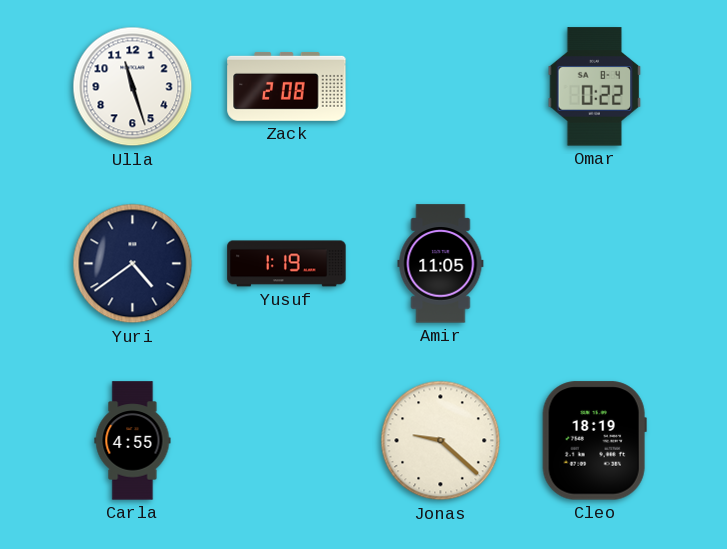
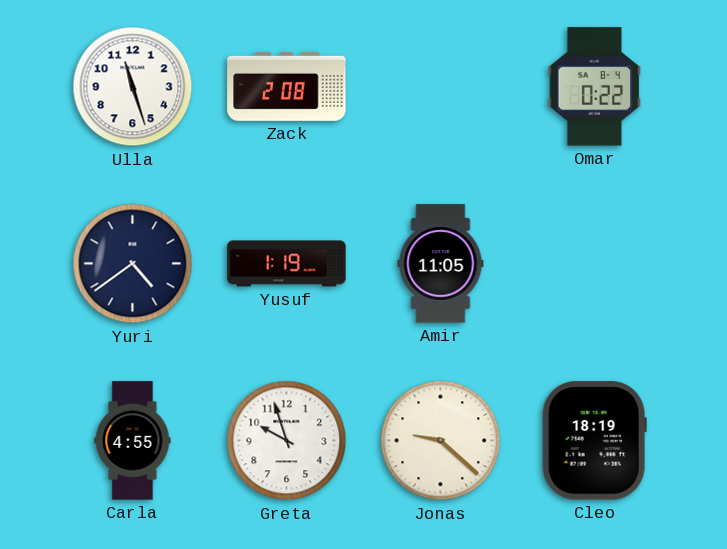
Greta: none -> 9:57
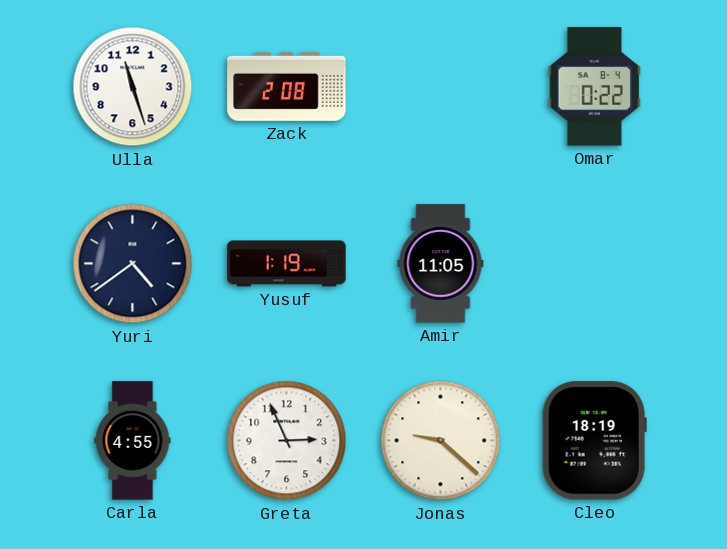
Greta: 9:57 -> 2:56
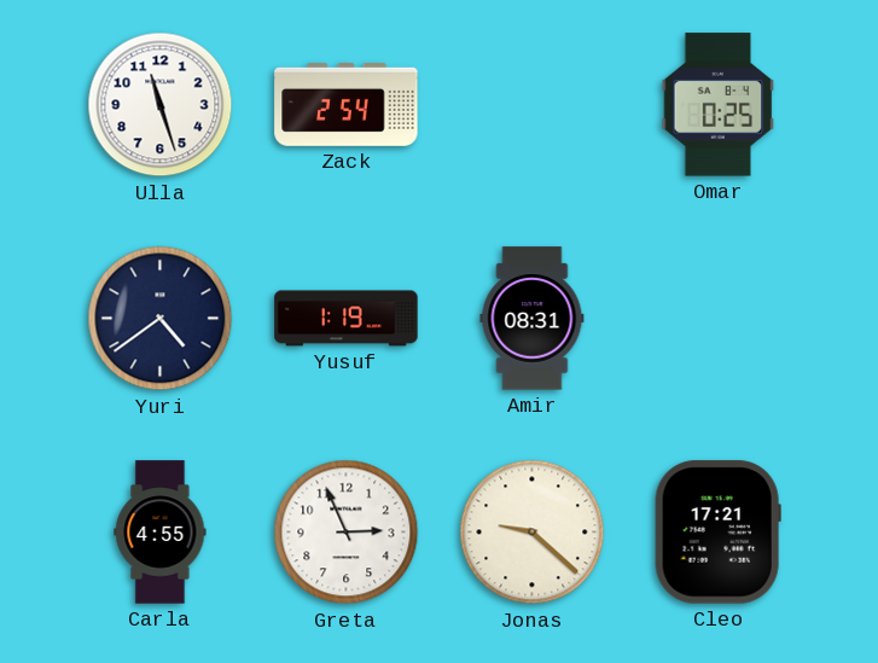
Zack: 2:08 -> 2:54
Omar: 0:22 -> 0:25
Amir: 11:05 -> 08:31
Cleo: 18:19 -> 17:21
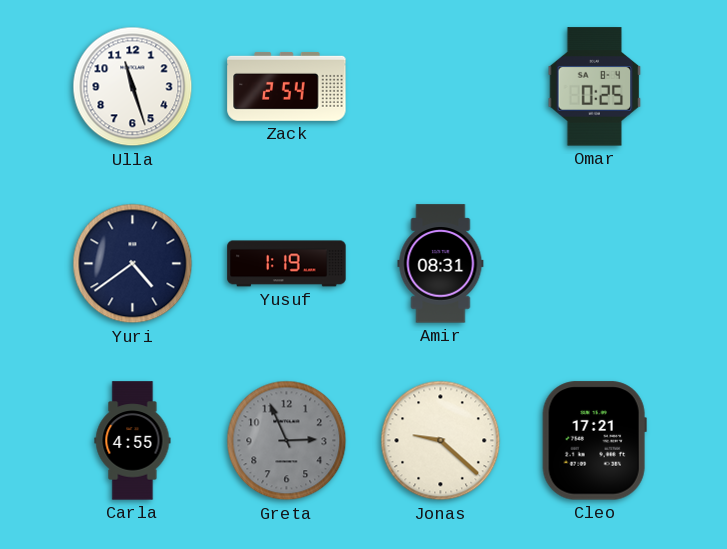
Greta dial: white -> grey
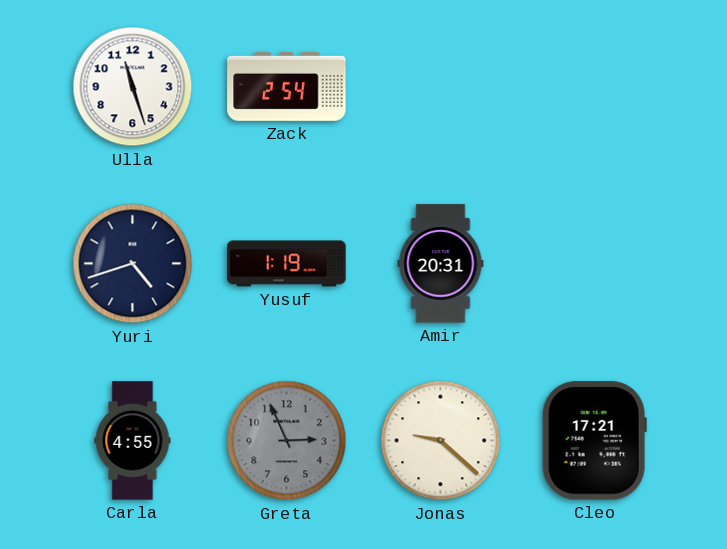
Omar: 0:25 -> none
Yuri: 4:39 -> 4:42
Amir: 08:31 -> 20:31
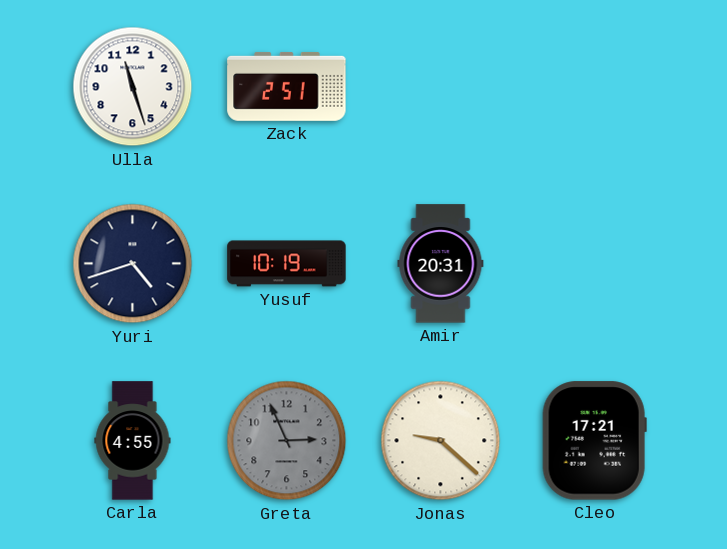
Zack: 2:54 -> 2:51
Yusuf: 1:19 -> 10:19
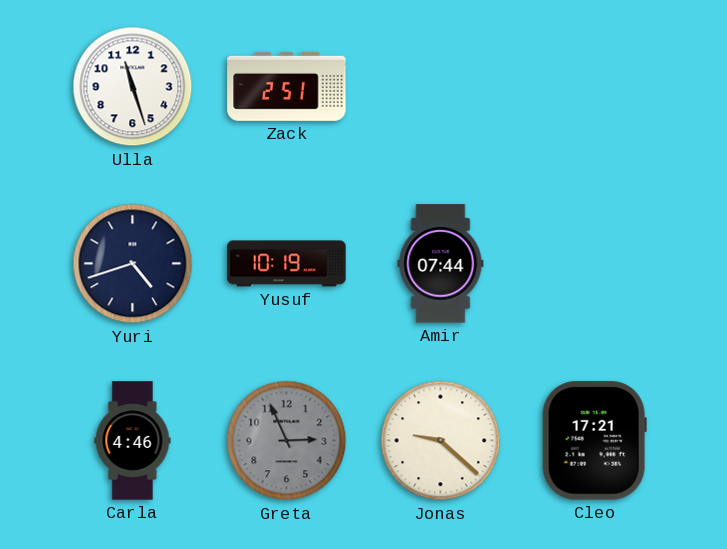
Amir: 20:31 -> 07:44
Carla: 4:55 -> 4:46
